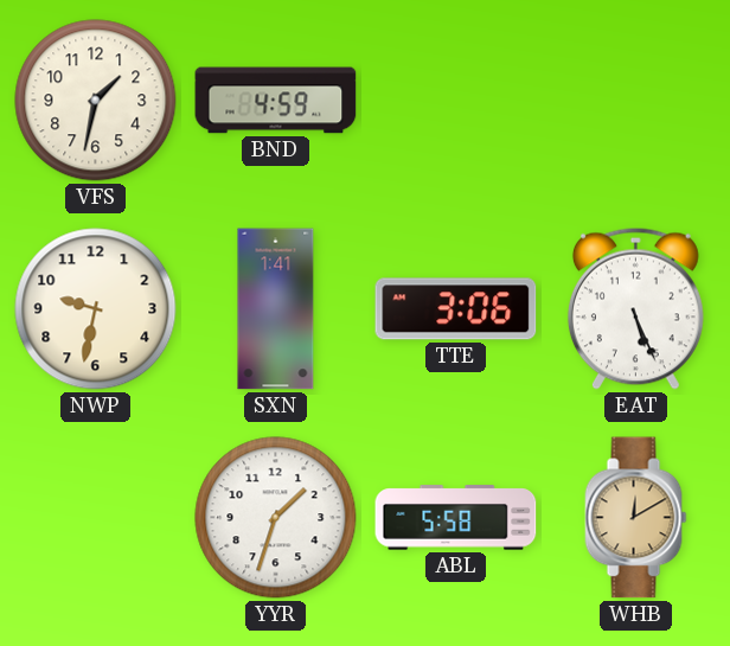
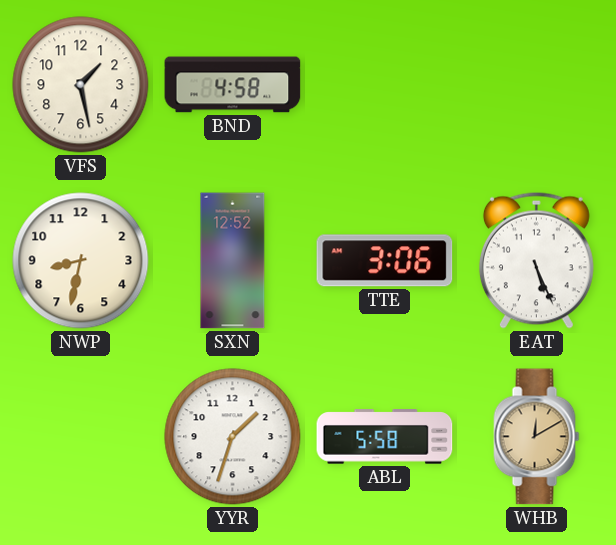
VFS: 1:32 -> 1:28
BND: 4:59 -> 4:58
NWP: 9:32 -> 8:32
SXN: 1:41 -> 12:52
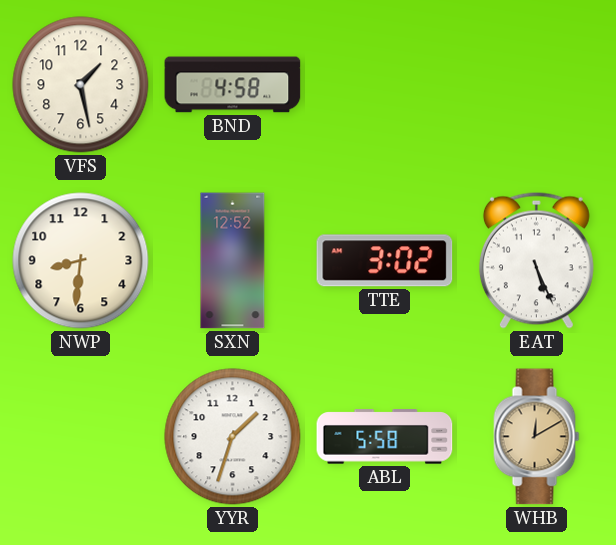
NWP: 8:32 -> 8:31
TTE: 3:06 -> 3:02
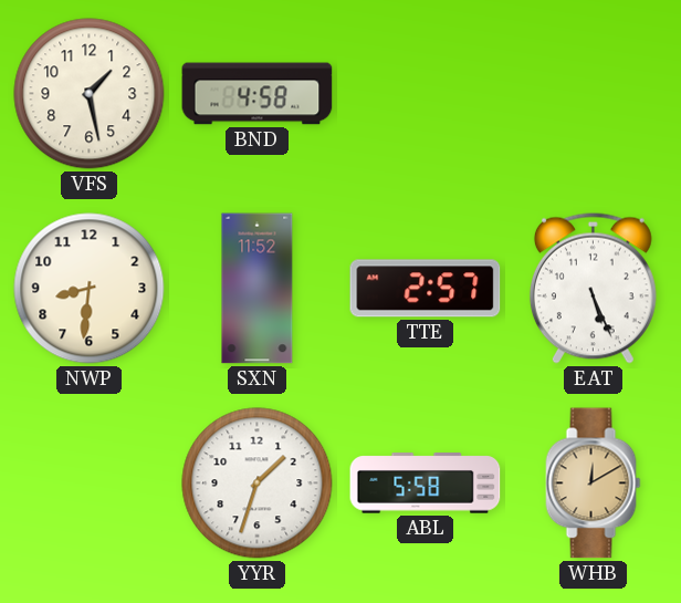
SXN: 12:52 -> 11:52
TTE: 3:02 -> 2:57
